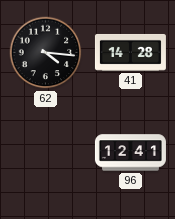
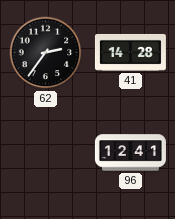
62: 4:16 -> 2:36
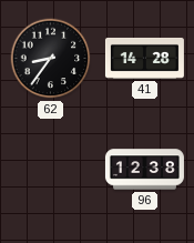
62: 2:36 -> 8:36
96: 12:41 -> 12:38
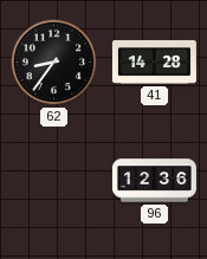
96: 12:38 -> 12:36
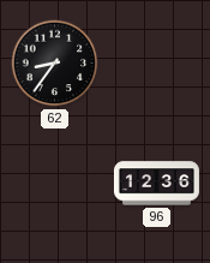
41: 14:28 -> none
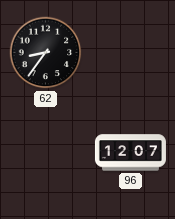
96: 12:36 -> 12:07
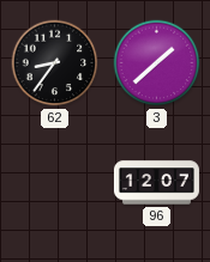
3: none -> 1:38
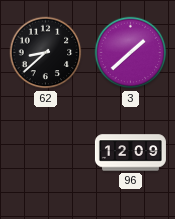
62: 8:36 -> 8:38
96: 12:07 -> 12:09
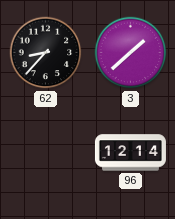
62: 8:38 -> 8:37
96: 12:09 -> 12:14
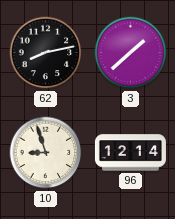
62: 8:37 -> 8:13
10: none -> 8:57
